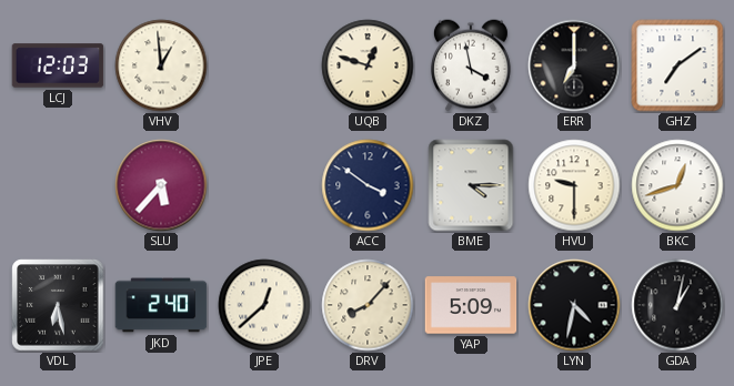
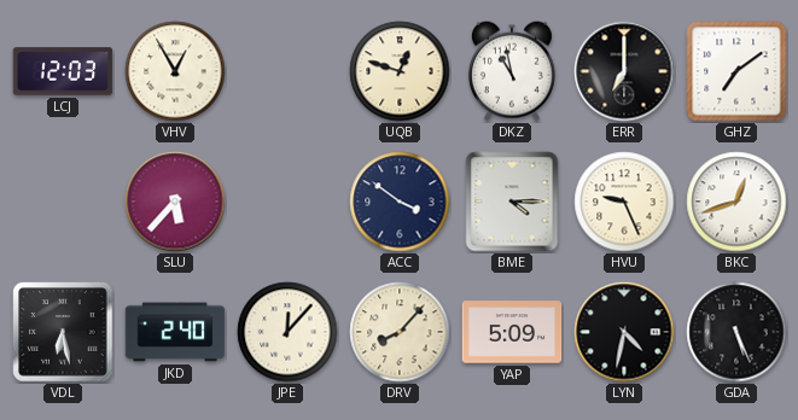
VHV: 12:59 -> 12:55
DKZ: 3:58 -> 10:58
HVU: 9:30 -> 9:26
JPE: 12:38 -> 12:07
GDA: 1:02 -> 5:26
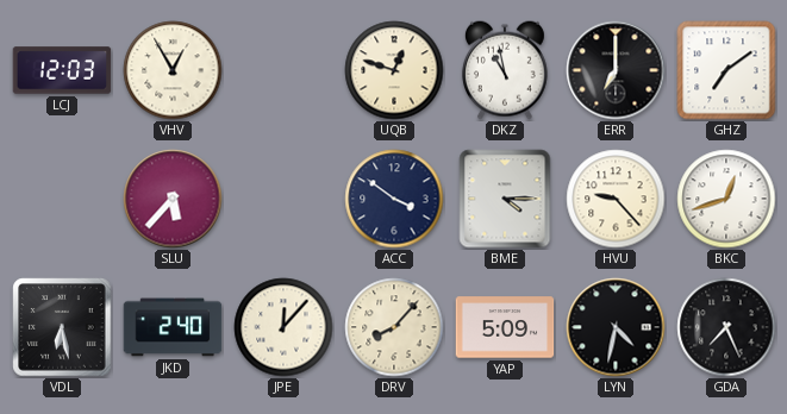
HVU: 9:26 -> 9:23
GDA: 5:26 -> 7:26
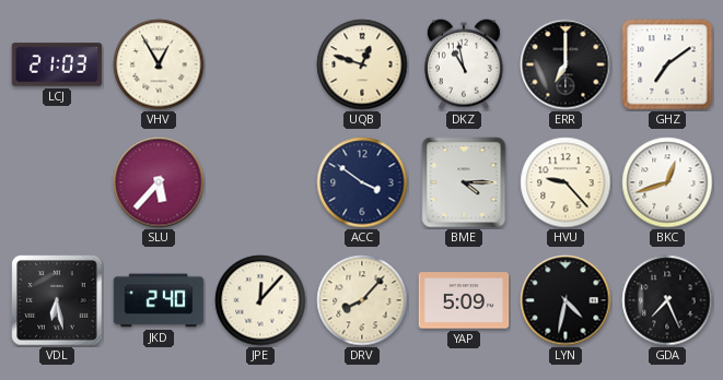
LCJ: 12:03 -> 21:03
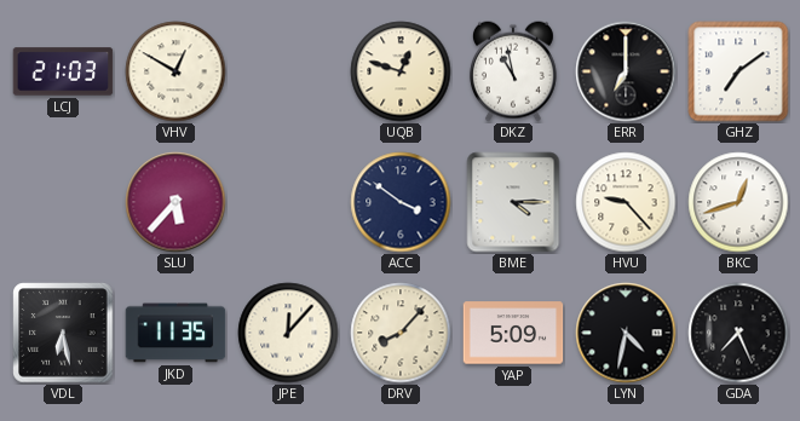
VHV: 12:55 -> 12:50
JKD: 2:40 -> 11:35
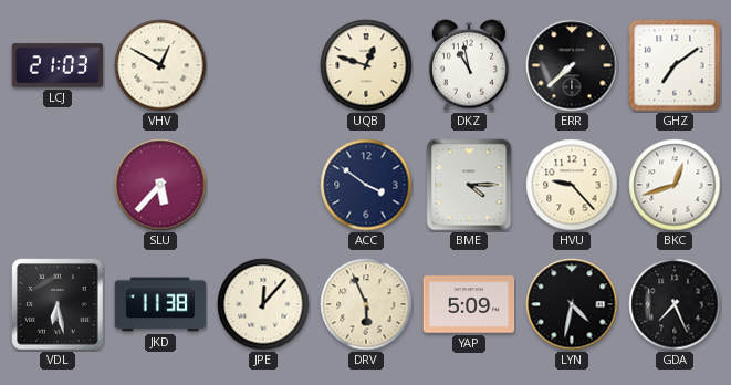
ERR: 7:00 -> 7:38
JKD: 11:35 -> 11:38
DRV: 8:07 -> 5:56
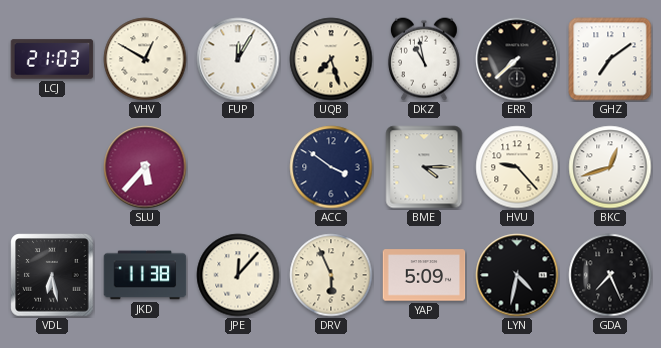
FUP: none -> 12:05
UQB: 12:48 -> 7:27
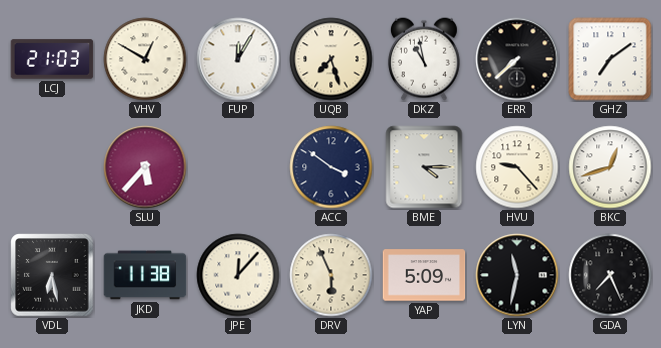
LYN: 4:32 -> 11:32
